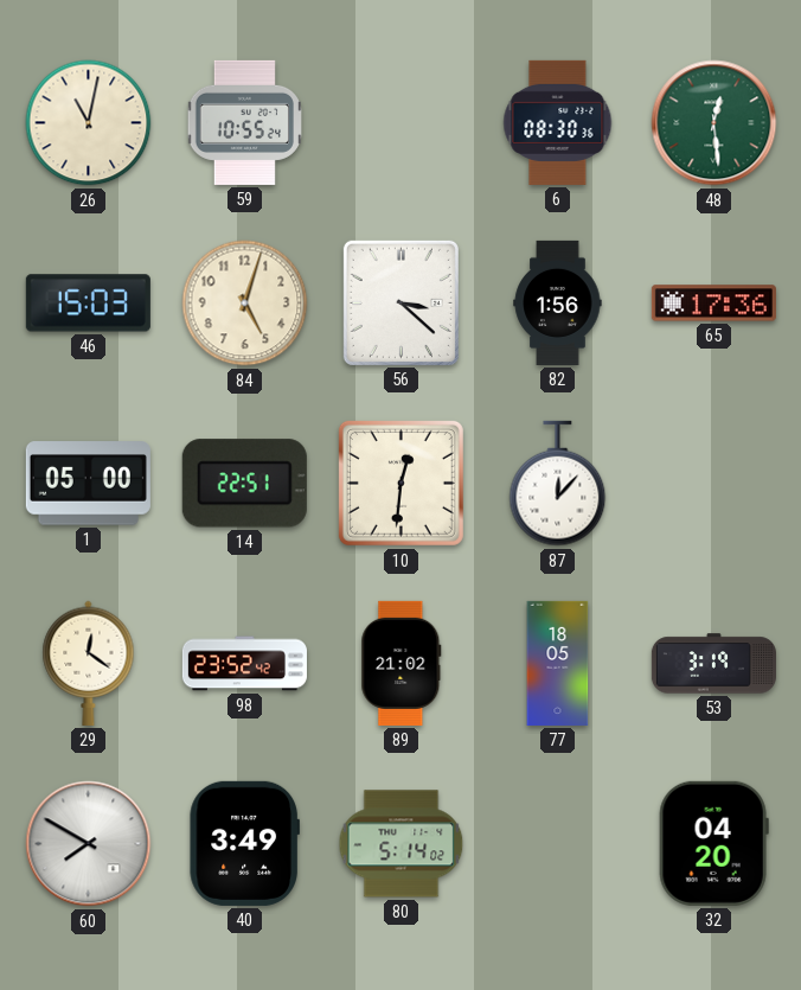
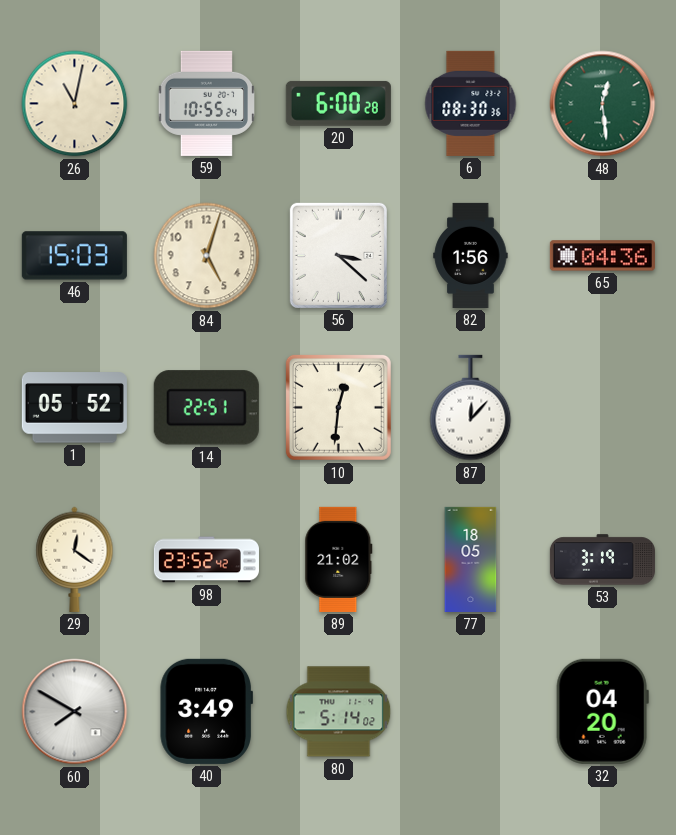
20: none -> 6:00
65: 17:36 -> 04:36
1: 05:00 -> 05:52
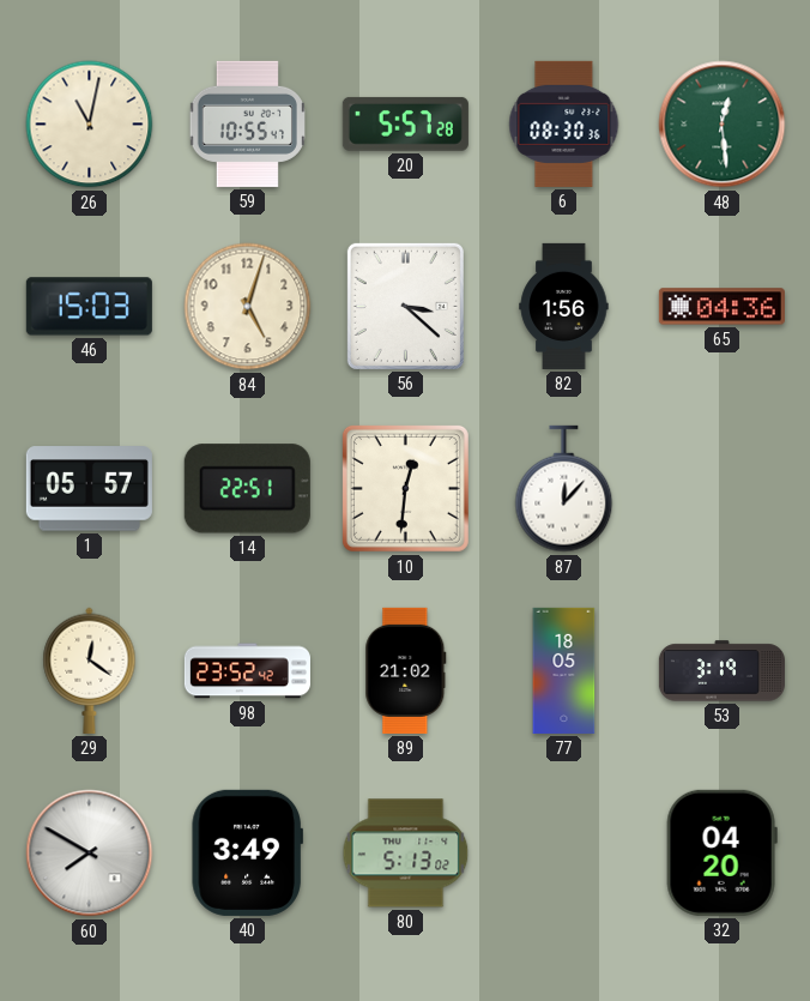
59: 10:55:24 -> 10:55:47
20: 6:00 -> 5:57
1: 05:52 -> 05:57
80: 5:14 -> 5:13
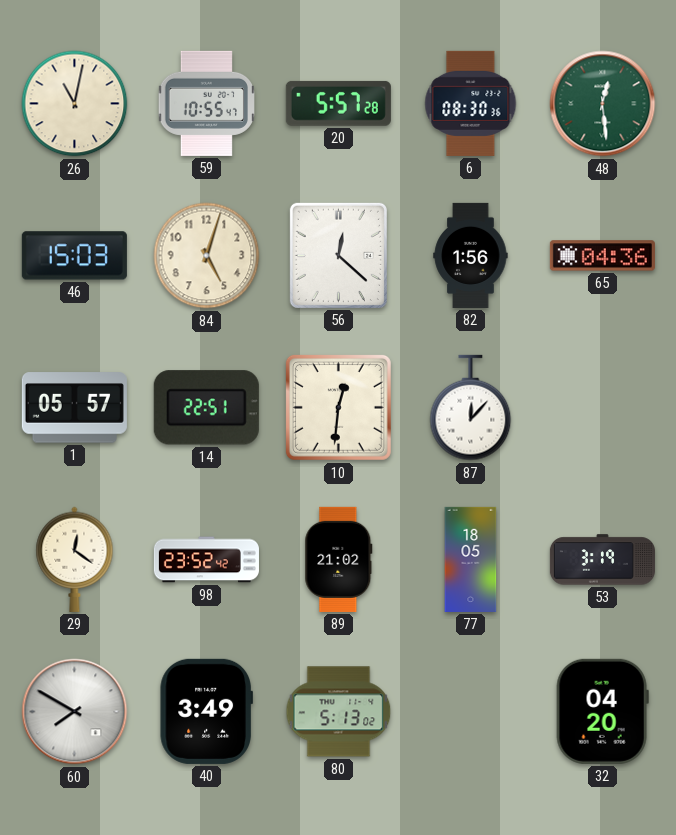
56: 3:22 -> 12:22
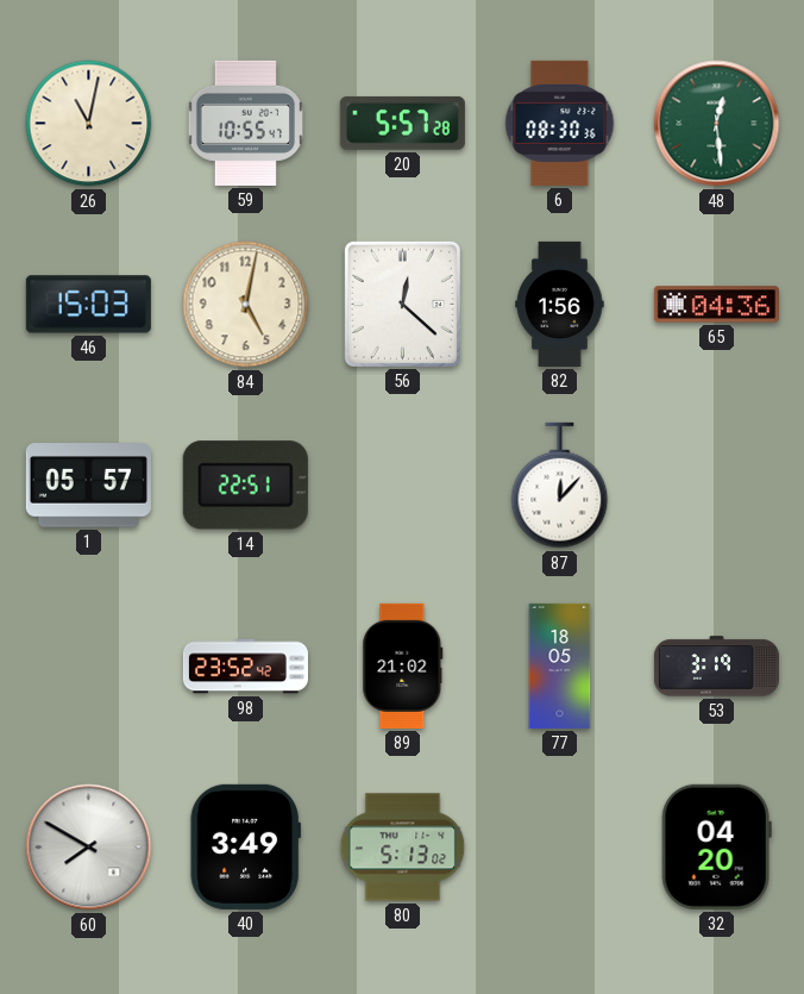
84: 5:03 -> 5:02
10: 12:31 -> none
29: 12:21 -> none
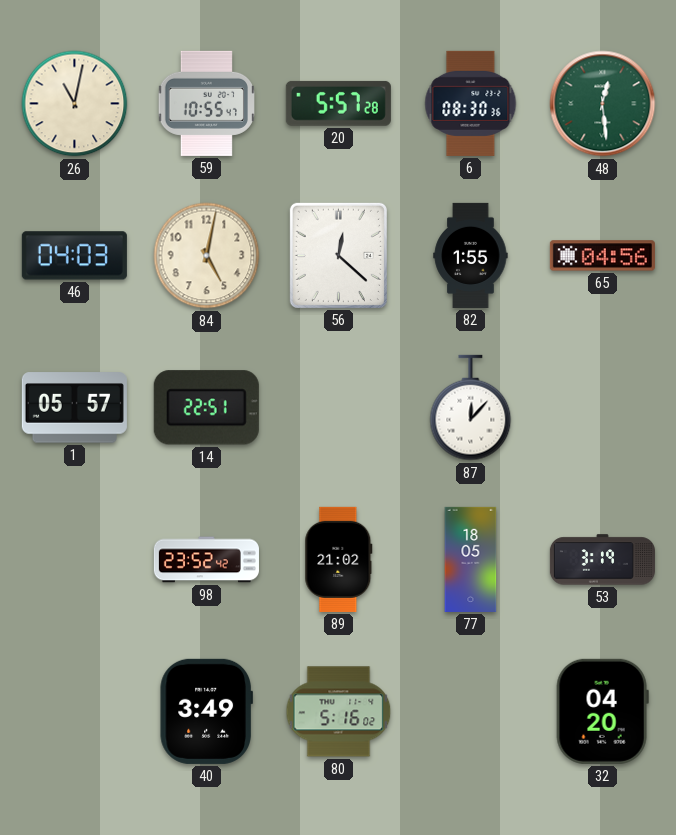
46: 15:03 -> 04:03
82: 1:56 -> 1:55
65: 04:36 -> 04:56
60: 7:50 -> none
80: 5:13 -> 5:16
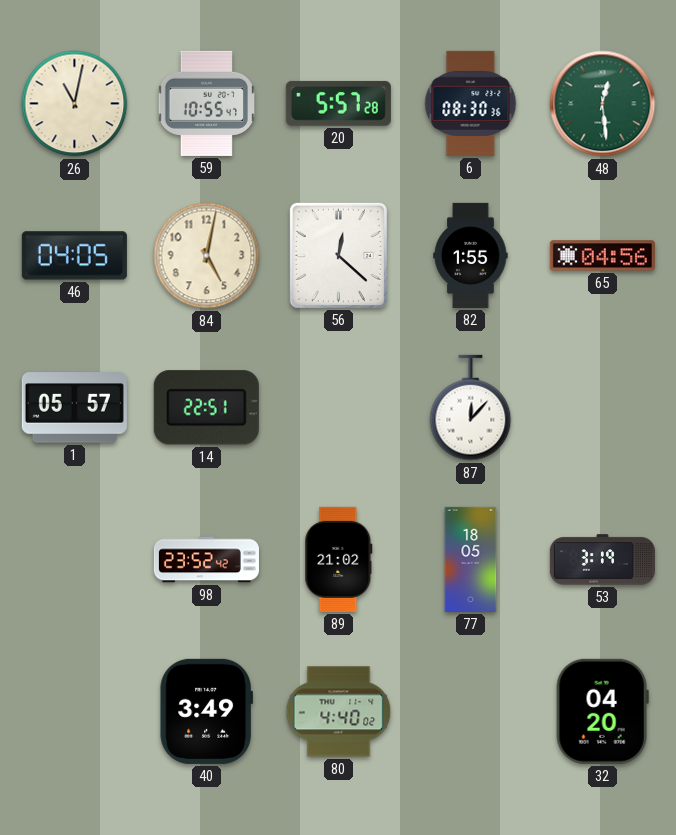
46: 04:03 -> 04:05
80: 5:16 -> 4:40
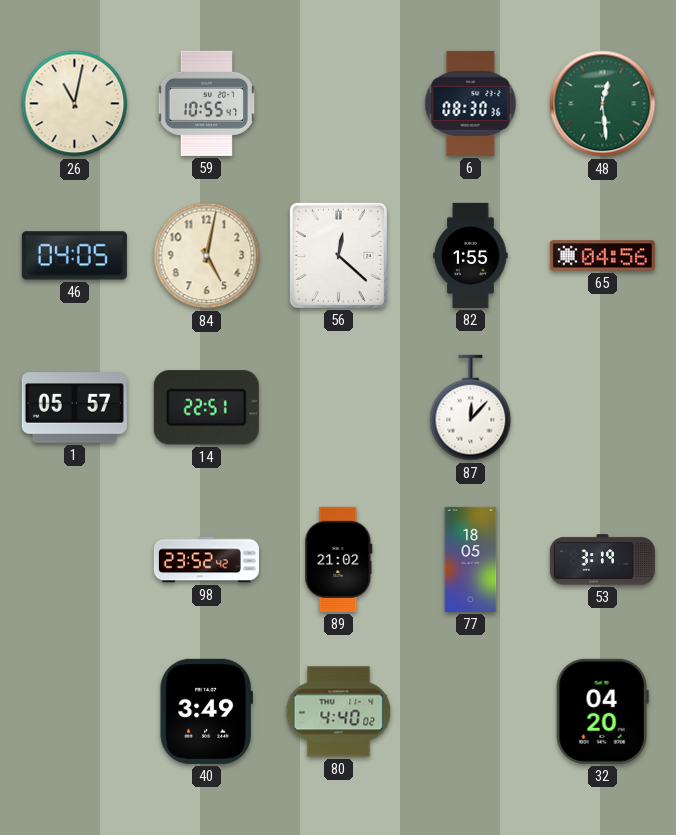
20: 5:57 -> none
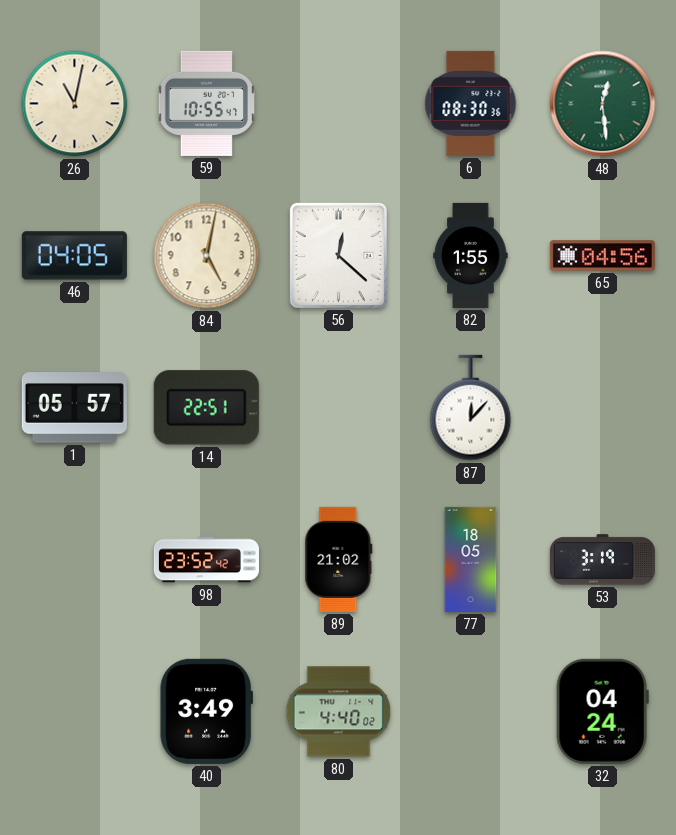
32: 04:20 -> 04:24
